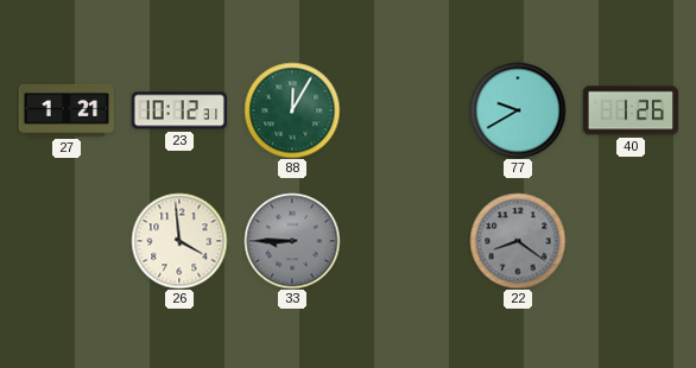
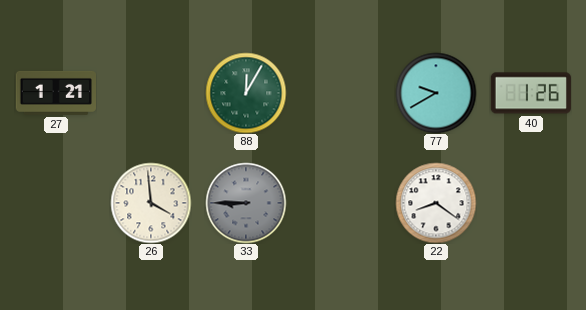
23: 10:12 -> none
22 dial: grey -> white
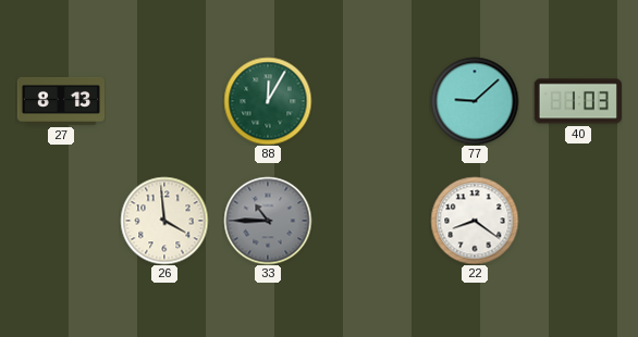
27: 1:21 -> 8:13
77: 9:40 -> 9:08
40: 1:26 -> 1:03
33: 8:45 -> 10:45
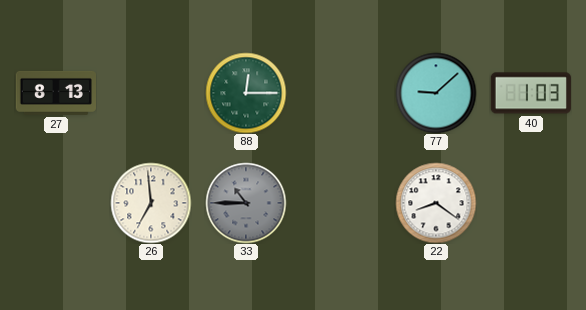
88: 12:05 -> 12:15
26: 3:59 -> 6:59
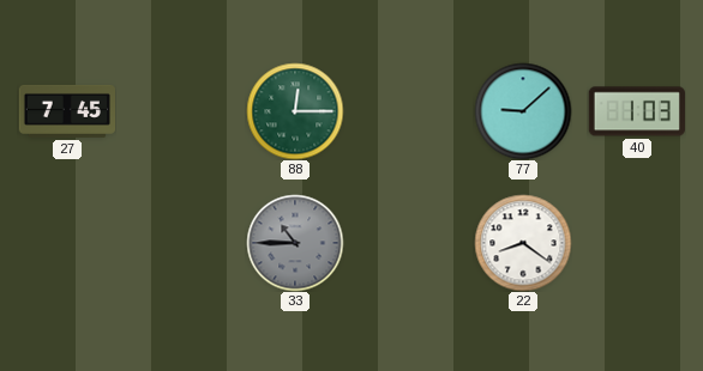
27: 8:13 -> 7:45
26: 6:59 -> none
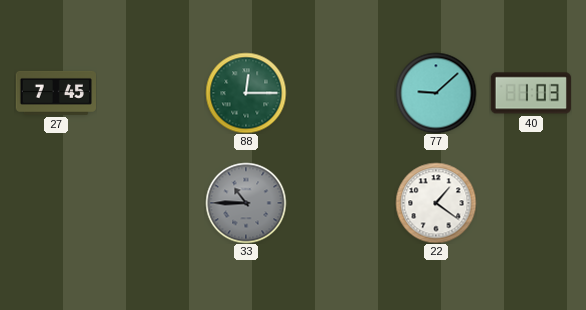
22: 8:21 -> 1:21
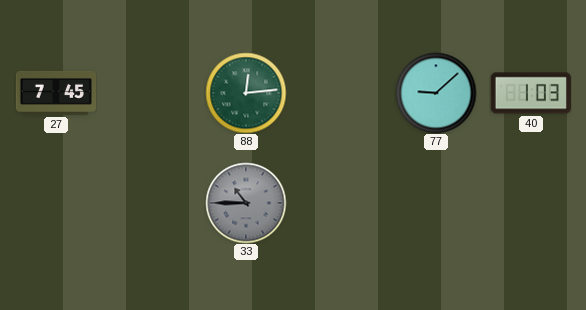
88: 12:15 -> 12:14
22: 1:21 -> none
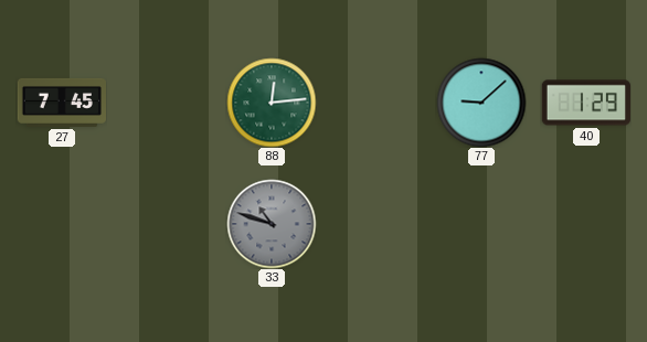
40: 1:03 -> 1:29
33: 10:45 -> 10:48
